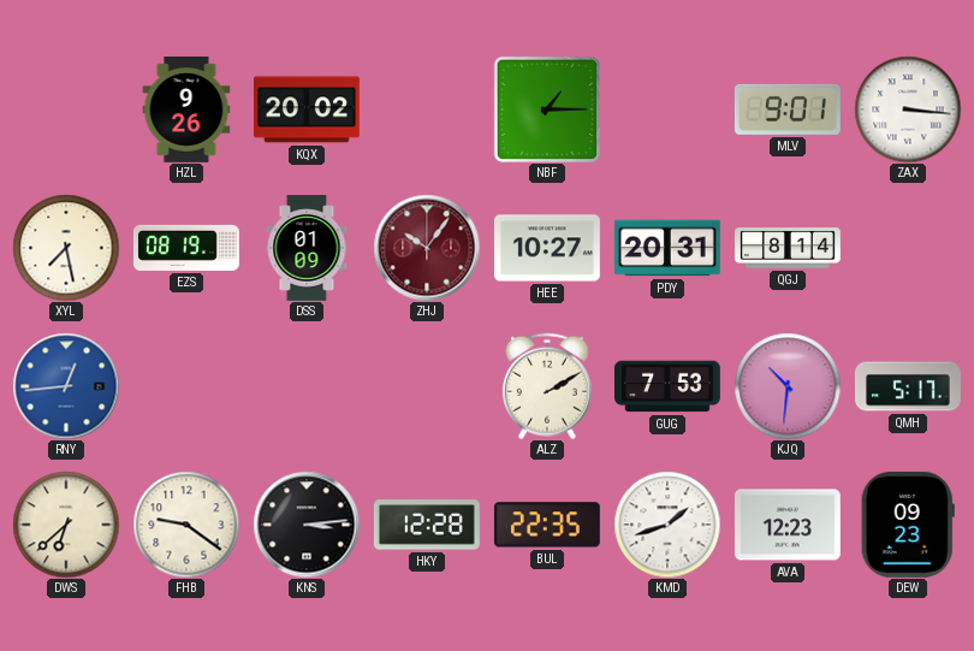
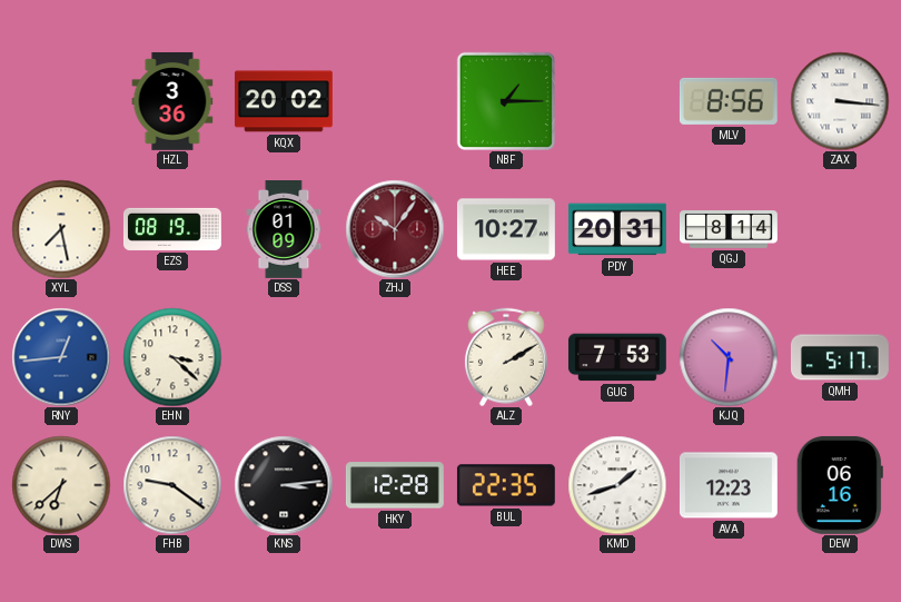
HZL: 9:26 -> 3:36
MLV: 9:01 -> 8:56
EHN: none -> 3:22
DEW: 09:23 -> 06:16
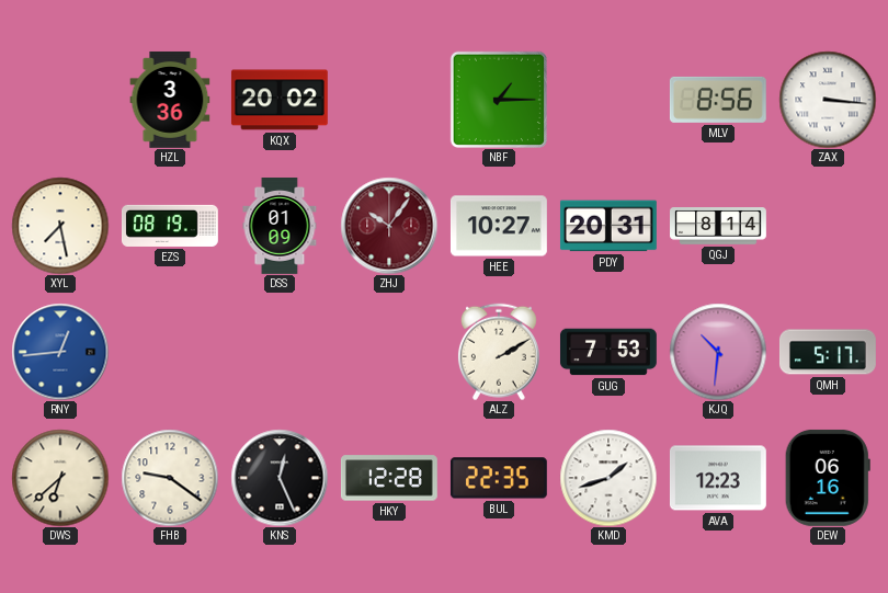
EHN: 3:22 -> none
KNS: 3:14 -> 12:26
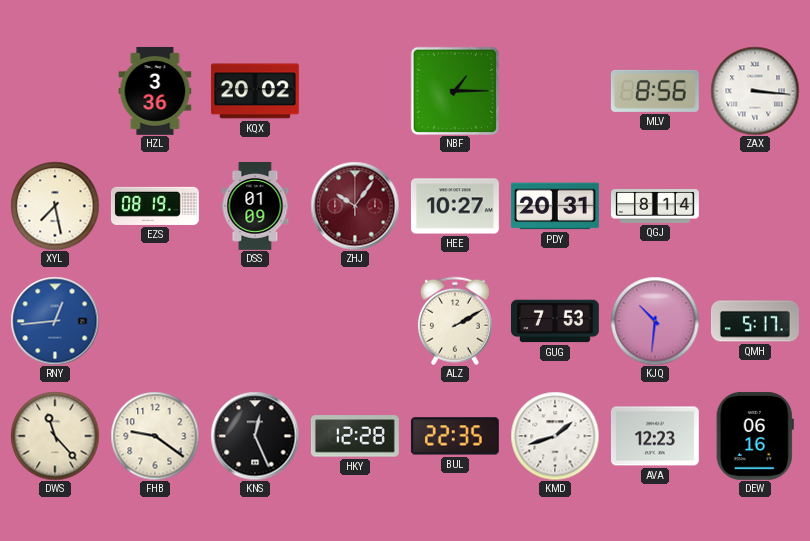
DWS: 6:38 -> 11:23
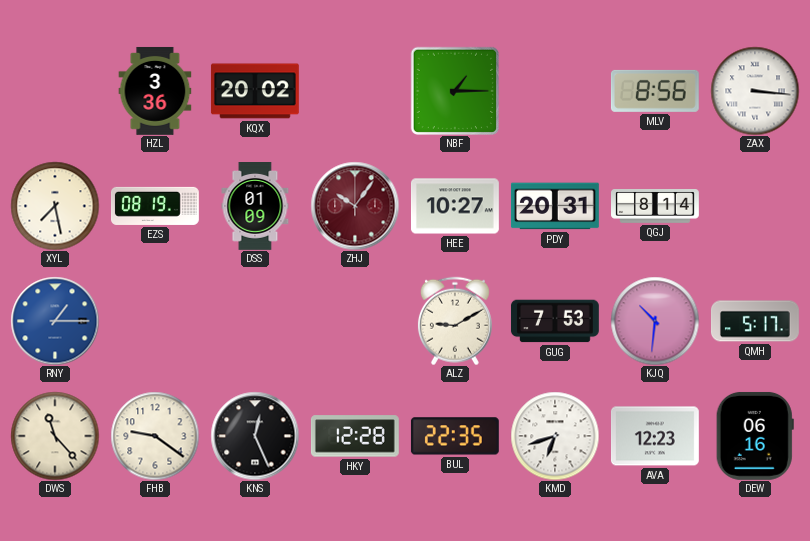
RNY: 12:44 -> 1:15
ALZ: 2:10 -> 9:10
KMD: 1:42 -> 6:42
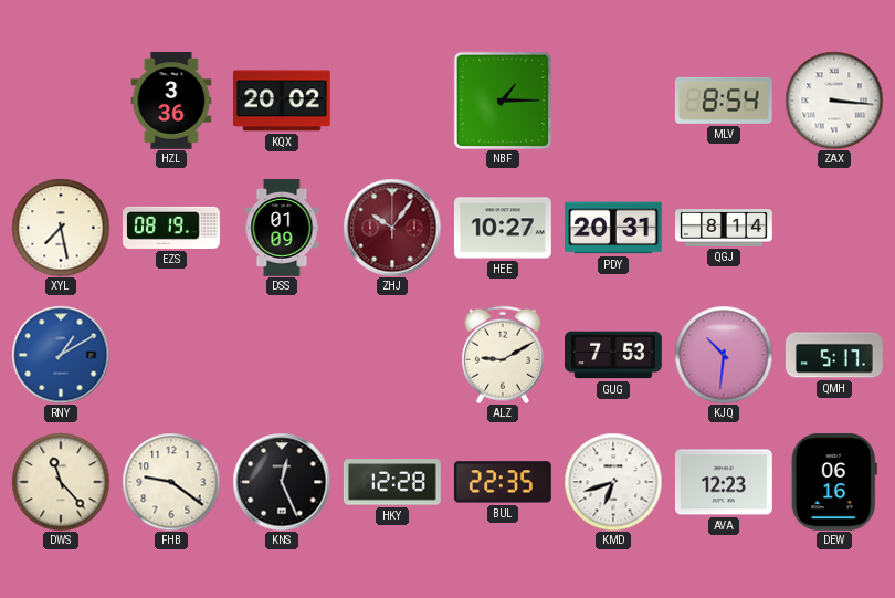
MLV: 8:56 -> 8:54
RNY: 1:15 -> 1:10
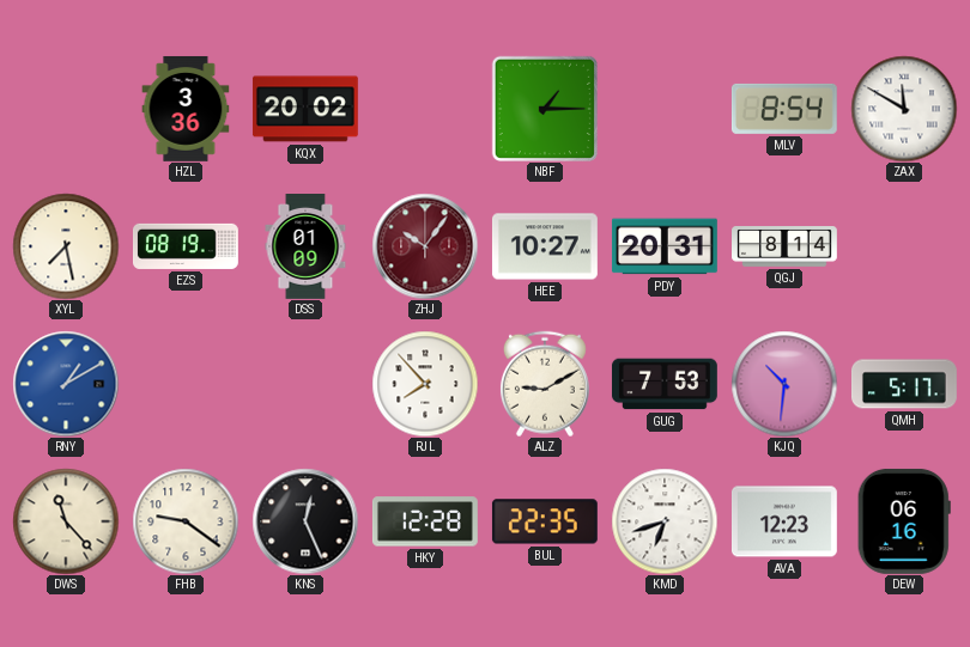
ZAX: 3:16 -> 11:50
RJL: none -> 7:53
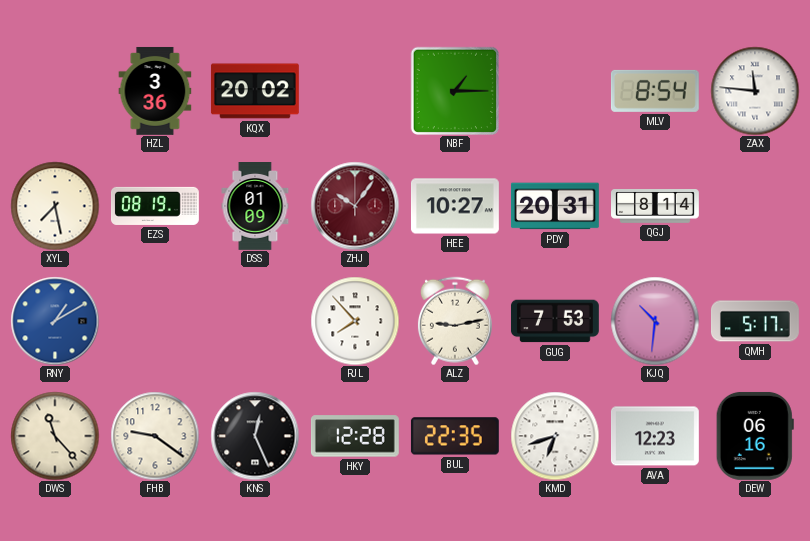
ZAX: 11:50 -> 11:46
ALZ: 9:10 -> 9:13
